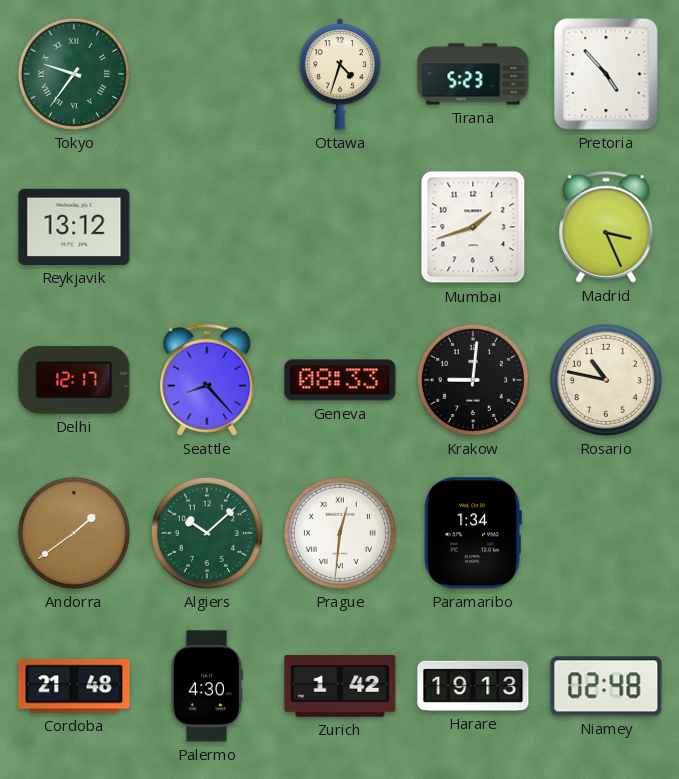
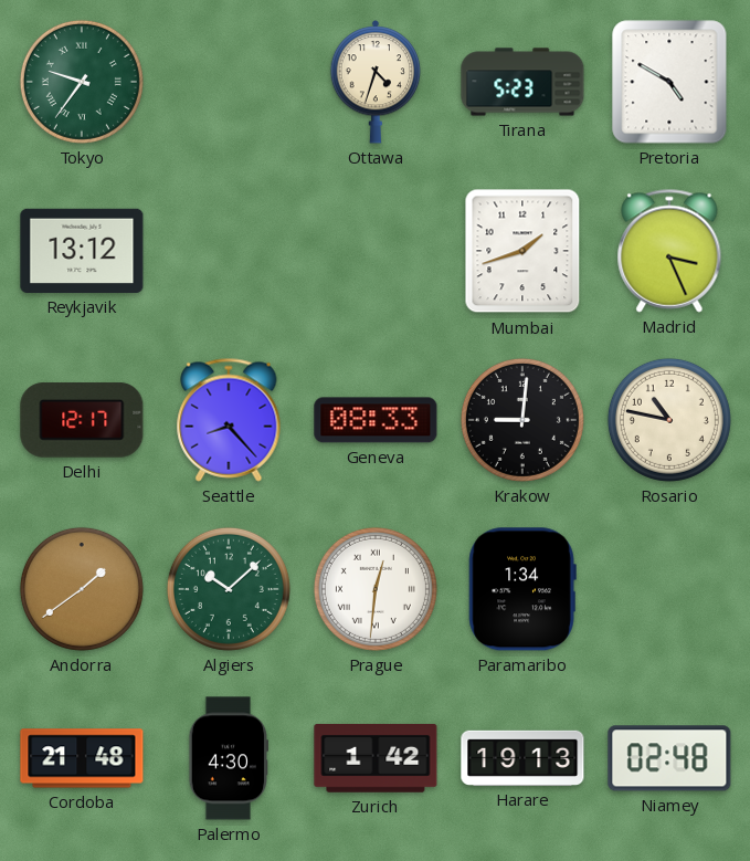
Pretoria: 4:53 -> 4:50
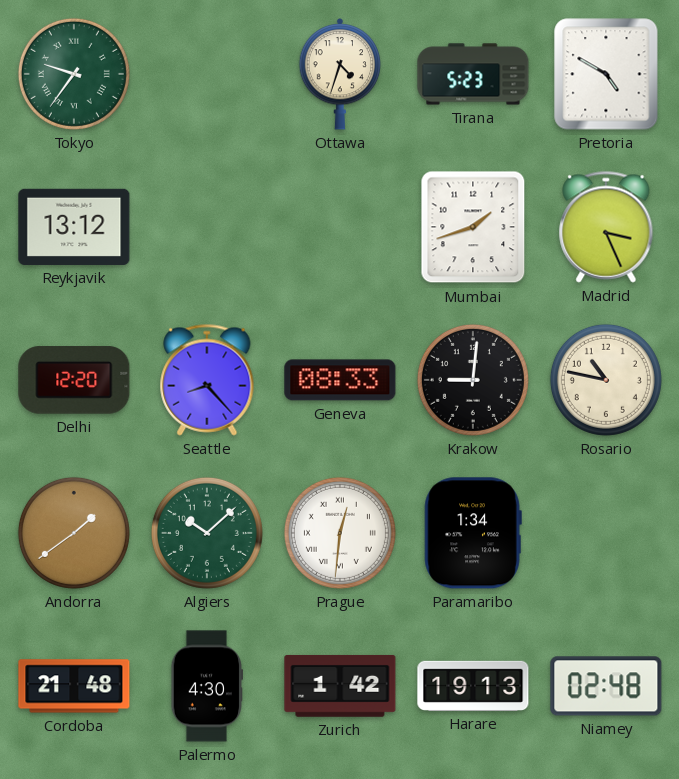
Delhi: 12:17 -> 12:20
